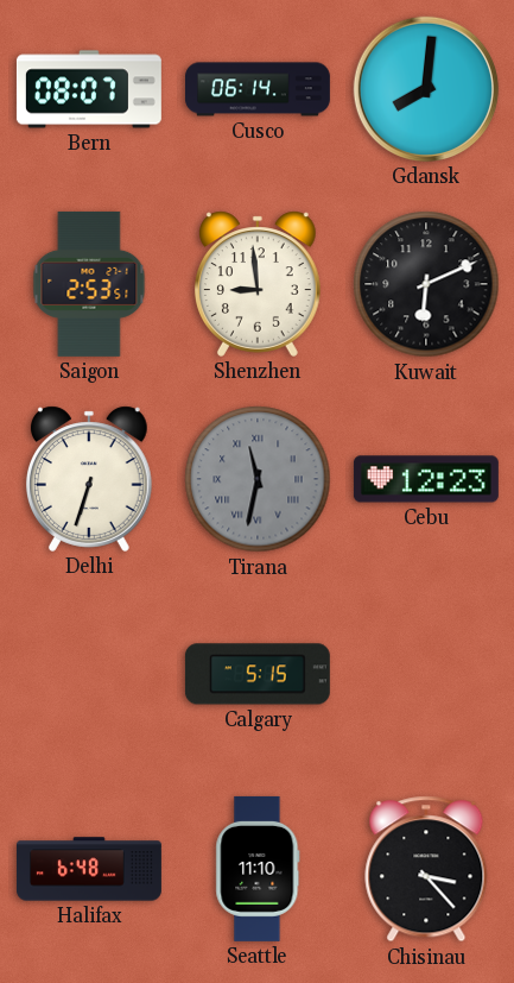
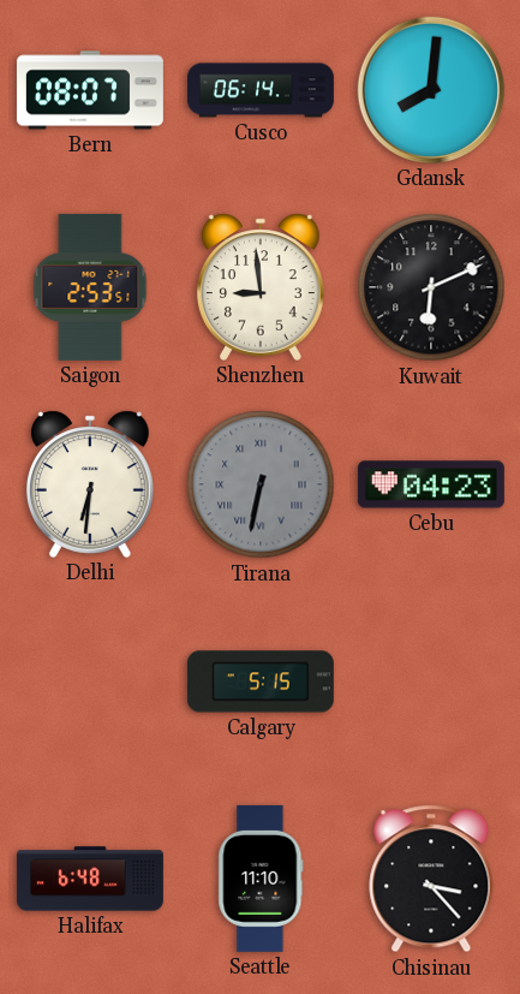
Delhi: 6:33 -> 6:31
Tirana: 11:32 -> 6:32
Cebu: 12:23 -> 04:23
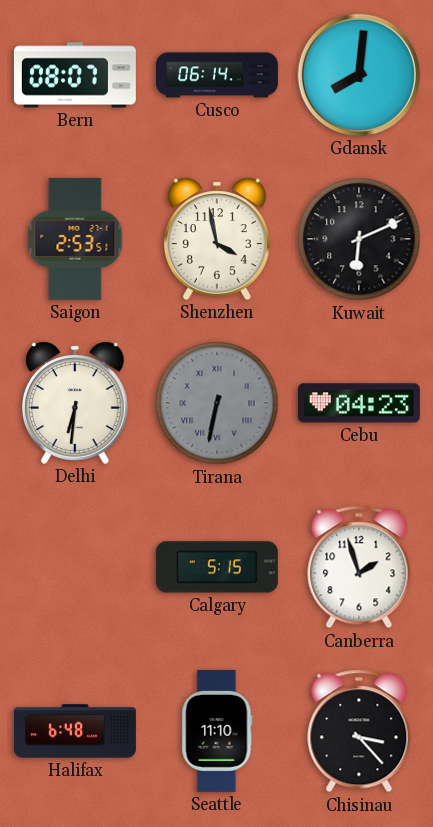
Shenzhen: 8:59 -> 3:58
Canberra: none -> 1:57
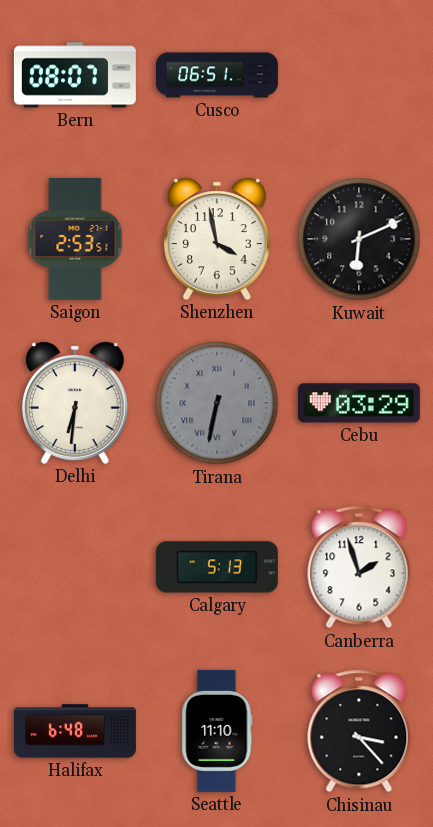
Cusco: 06:14 -> 06:51
Gdansk: 8:01 -> none
Cebu: 04:23 -> 03:29
Calgary: 5:15 -> 5:13
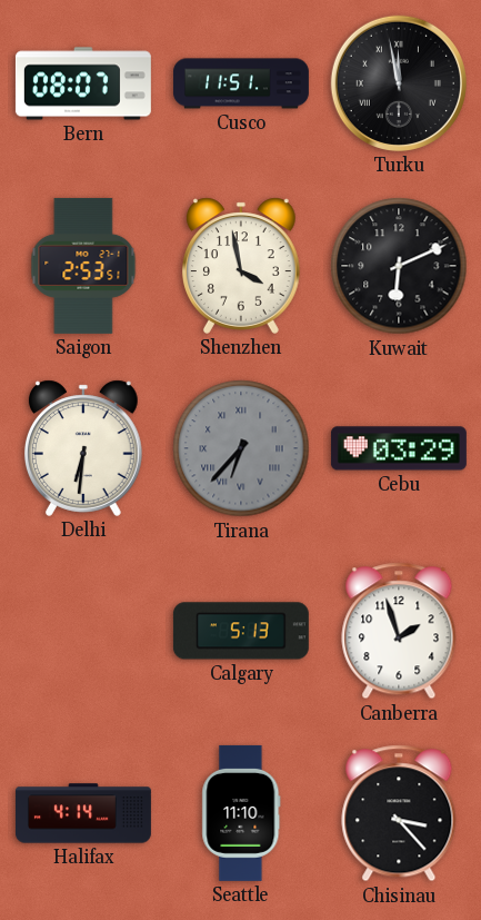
Cusco: 06:51 -> 11:51
Turku: none -> 11:58
Tirana: 6:32 -> 6:37
Halifax: 6:48 -> 4:14
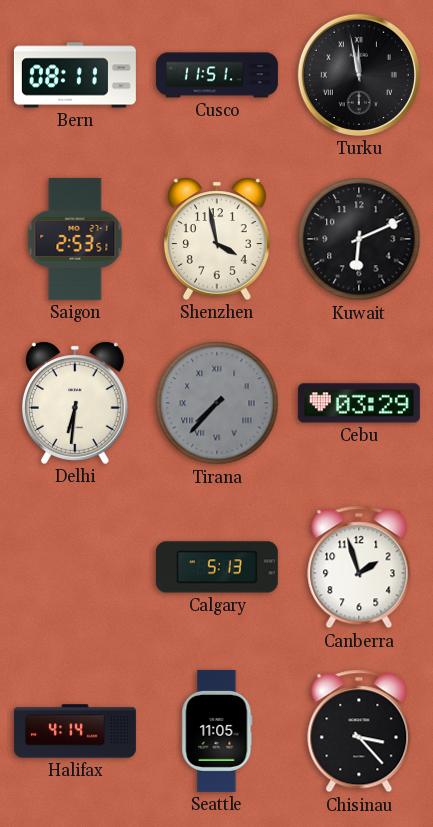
Bern: 08:07 -> 08:11
Tirana: 6:37 -> 7:37
Seattle: 11:10 -> 11:05
